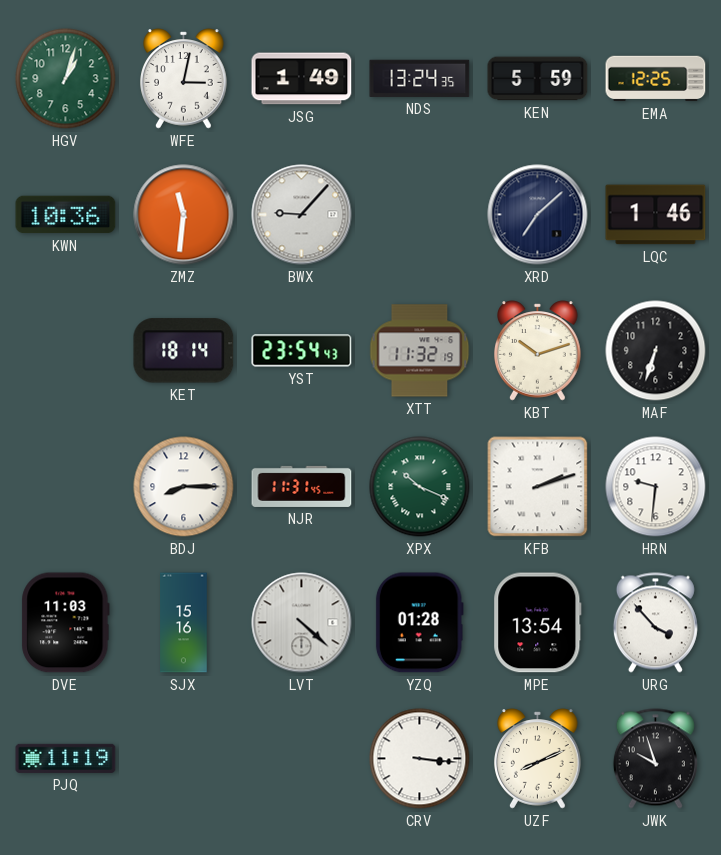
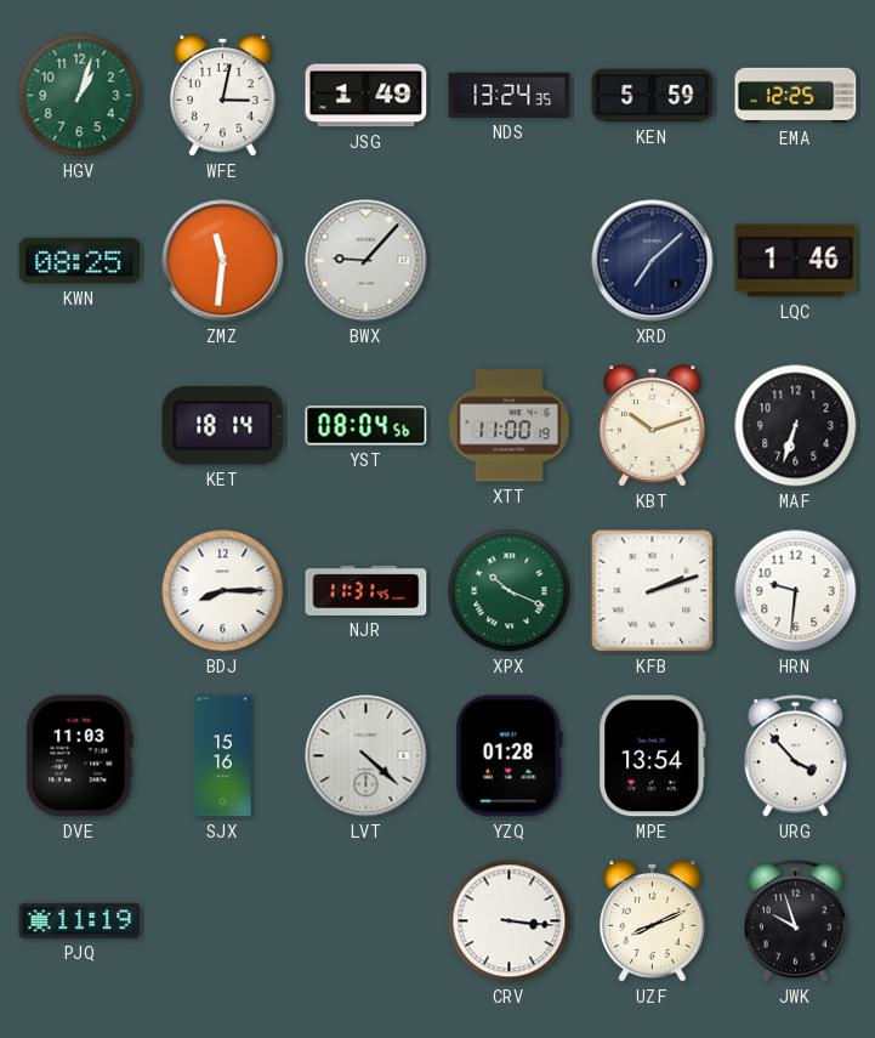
KWN: 10:36 -> 08:25
YST: 23:54 -> 08:04
XTT: 11:32 -> 11:00
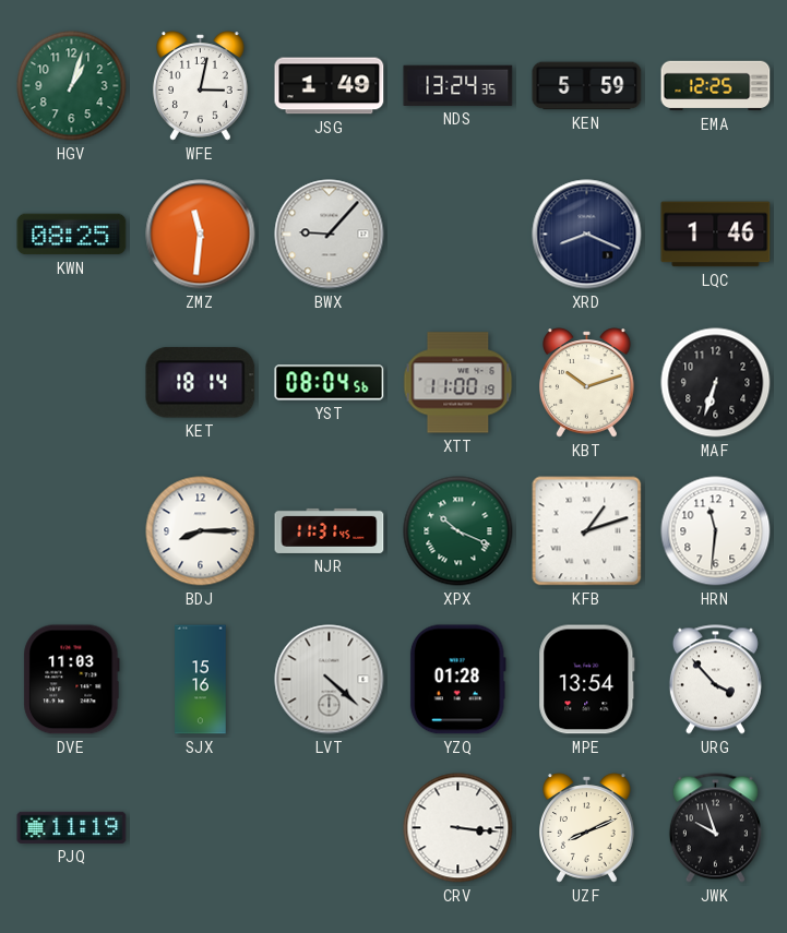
XRD: 7:08 -> 8:19
KFB: 2:12 -> 1:12
HRN: 9:31 -> 11:31
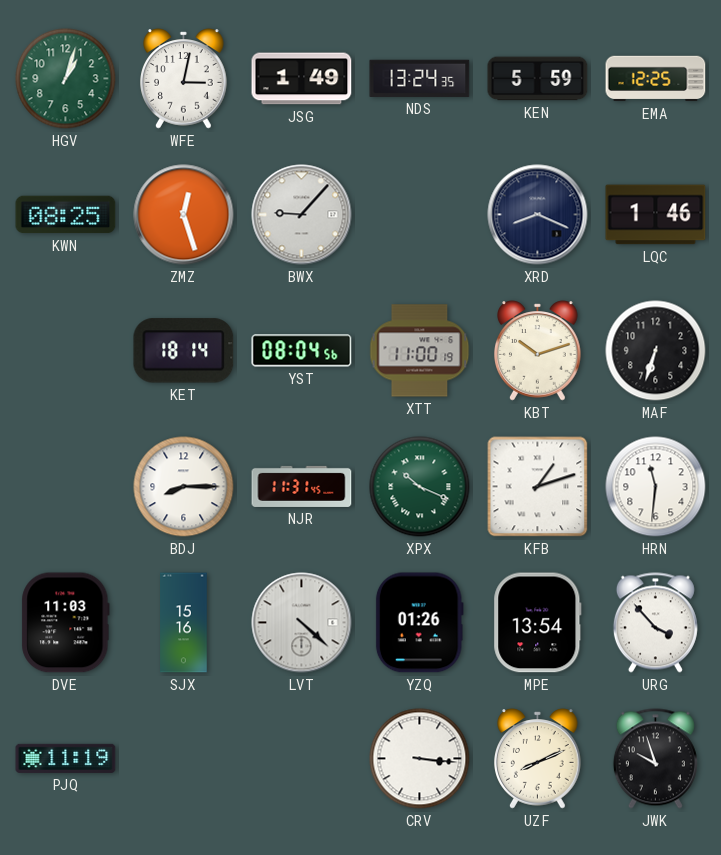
ZMZ: 11:31 -> 12:27
YZQ: 01:28 -> 01:26
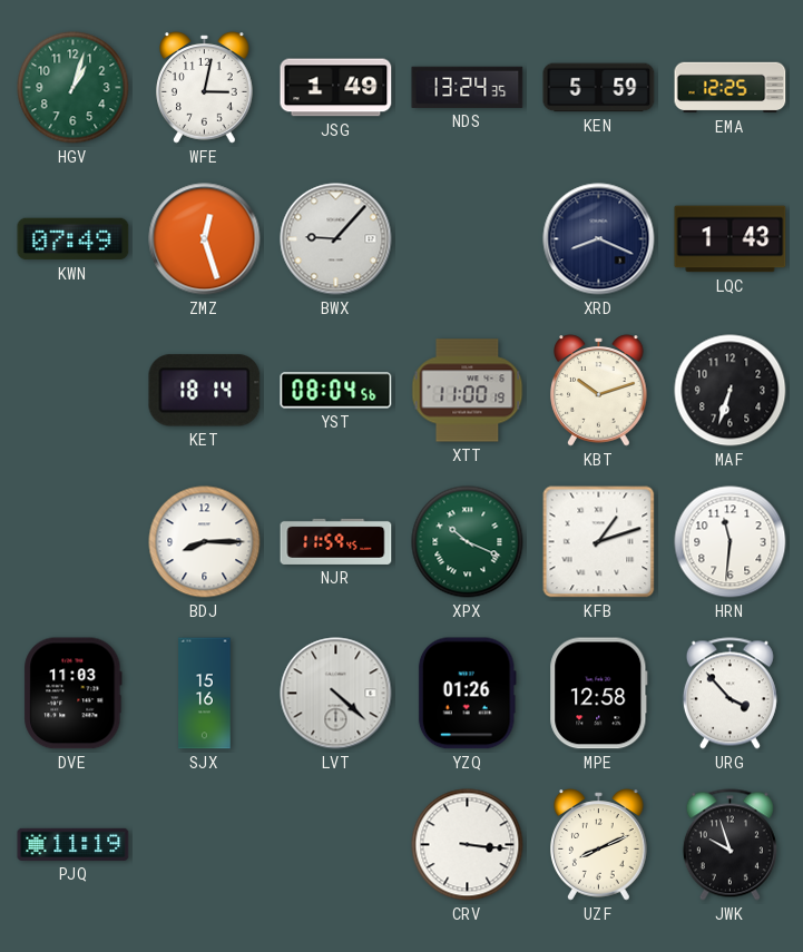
KWN: 08:25 -> 07:49
LQC: 1:46 -> 1:43
NJR: 11:31 -> 11:59
MPE: 13:54 -> 12:58
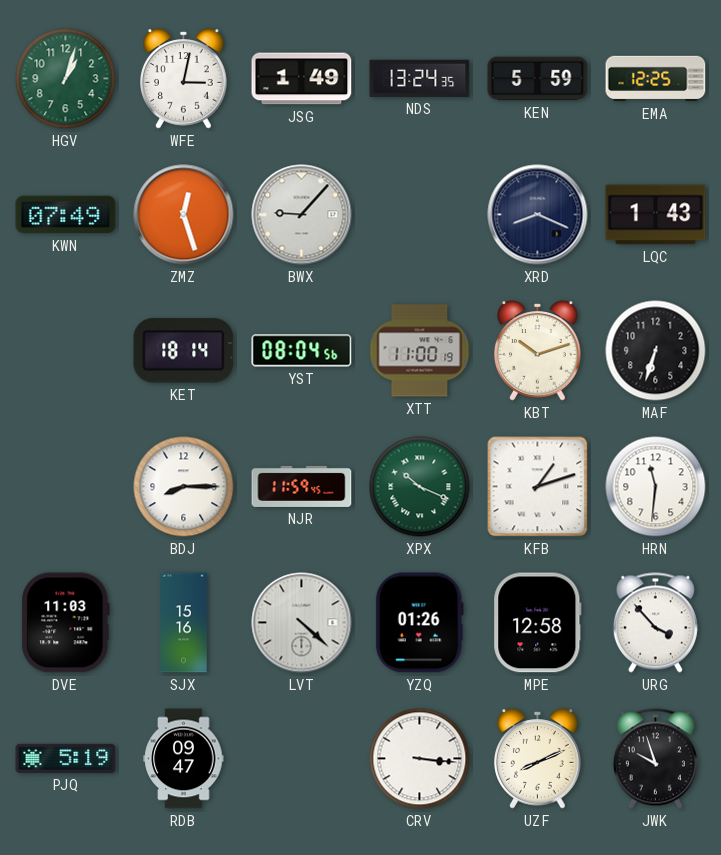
PJQ: 11:19 -> 5:19
RDB: none -> 09:47
